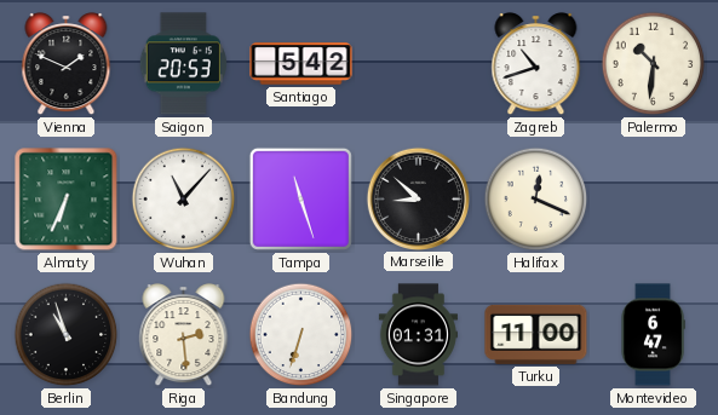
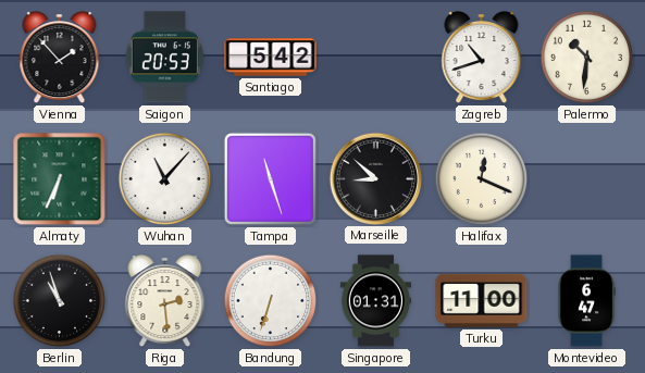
Vienna: 1:49 -> 1:53
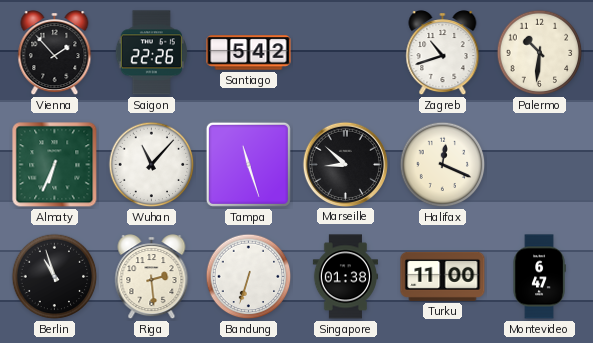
Saigon: 20:53 -> 22:26
Singapore: 01:31 -> 01:38
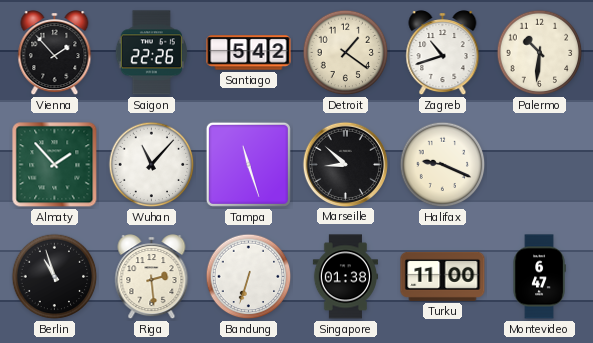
Detroit: none -> 1:21
Almaty: 6:34 -> 1:53
Halifax: 12:19 -> 9:19
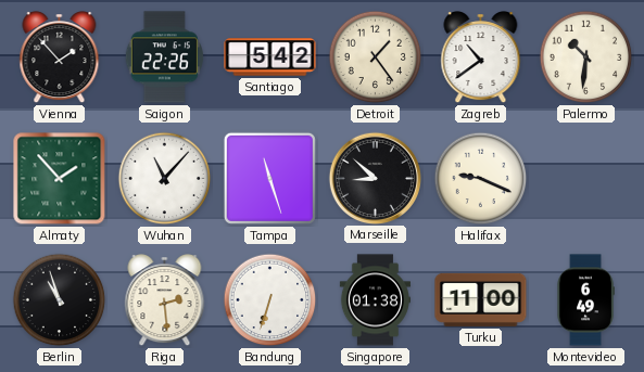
Detroit: 1:21 -> 1:24
Zagreb: 10:42 -> 10:39
Montevideo: 6:47 -> 6:49
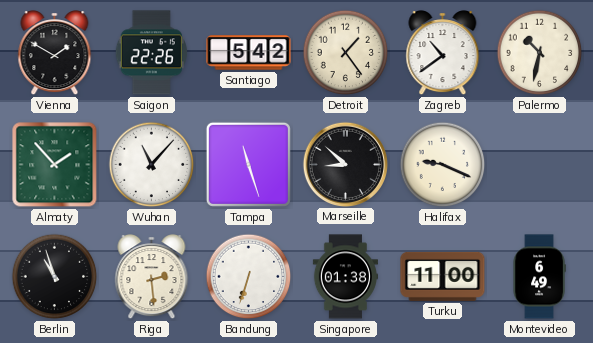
Vienna: 1:53 -> 1:50
Palermo: 10:31 -> 10:32
